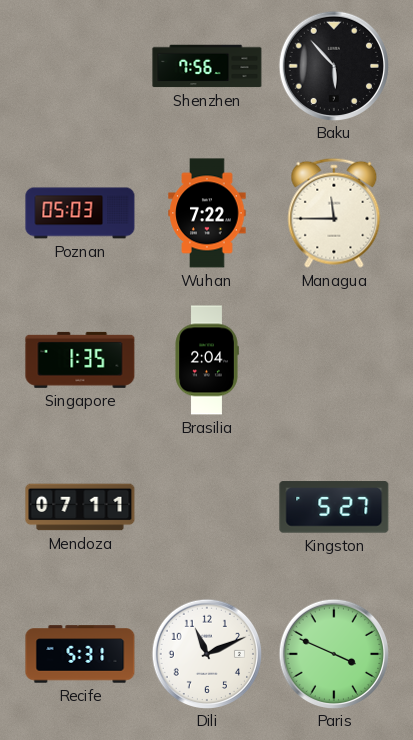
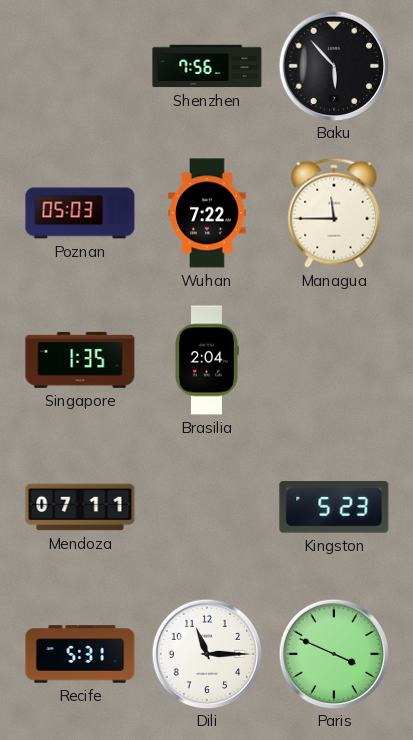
Kingston: 5:27 -> 5:23
Dili: 11:11 -> 11:15
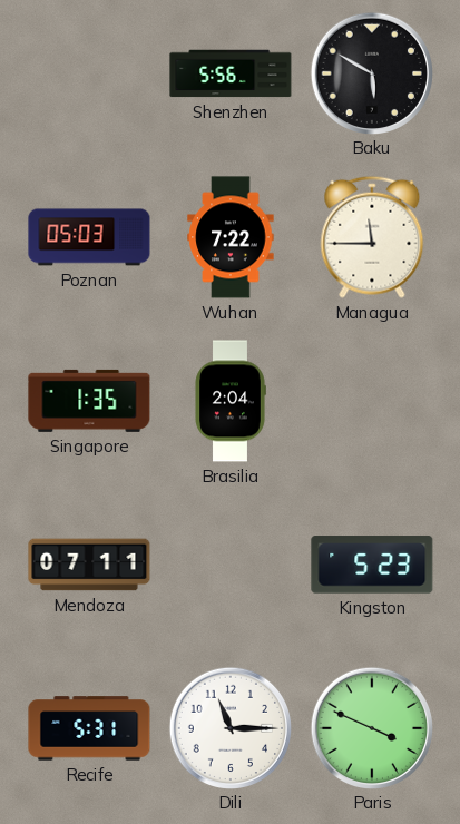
Shenzhen: 7:56 -> 5:56
Baku: 5:53 -> 5:50
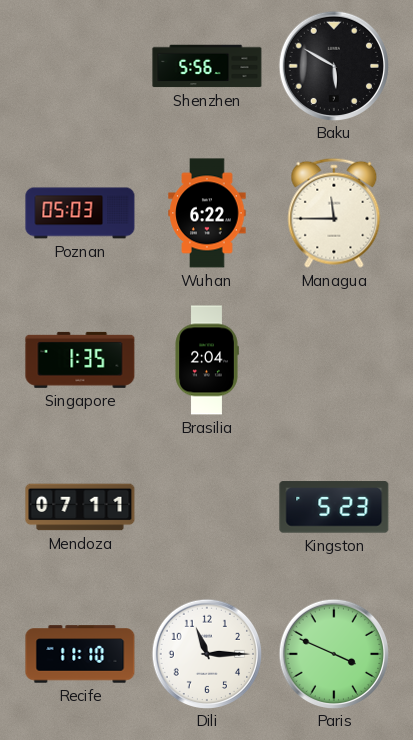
Wuhan: 7:22 -> 6:22
Recife: 5:31 -> 11:10
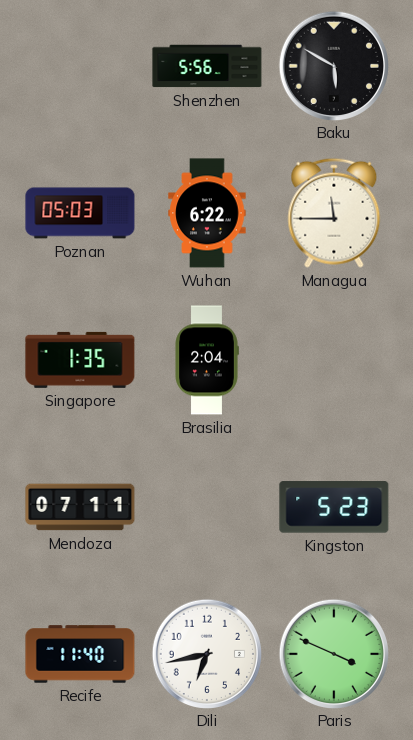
Recife: 11:10 -> 11:40
Dili: 11:15 -> 6:43
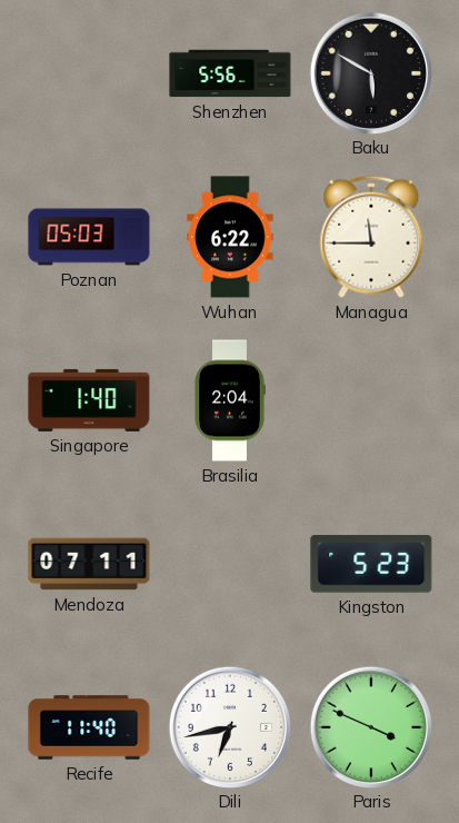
Singapore: 1:35 -> 1:40
